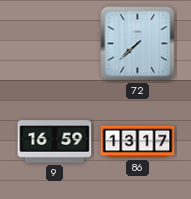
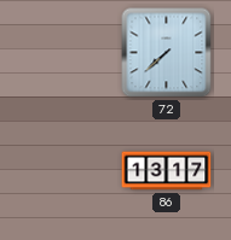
9: 16:59 -> none
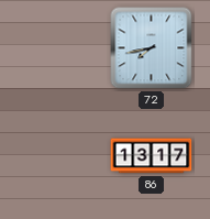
72: 7:38 -> 7:43
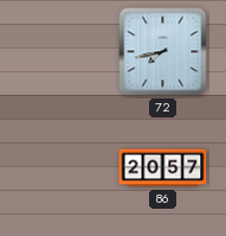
86: 13:17 -> 20:57
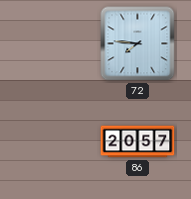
72: 7:43 -> 7:46
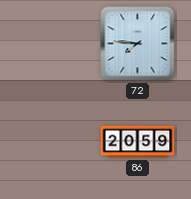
86: 20:57 -> 20:59
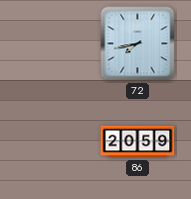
72: 7:46 -> 7:43
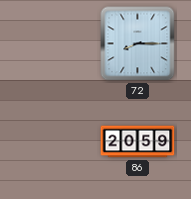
72: 7:43 -> 8:15
